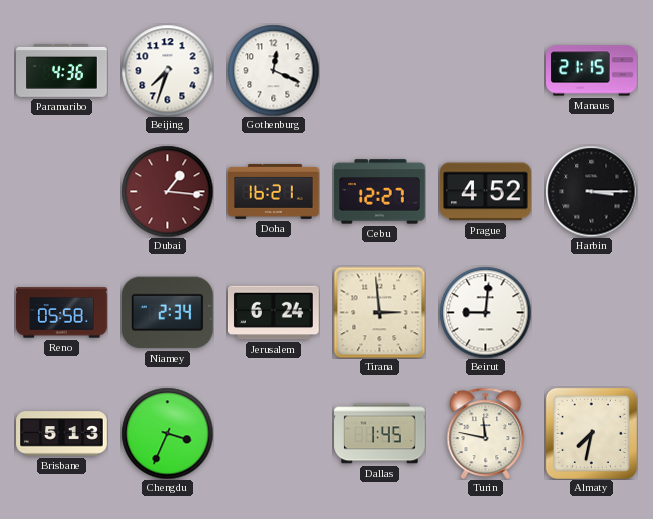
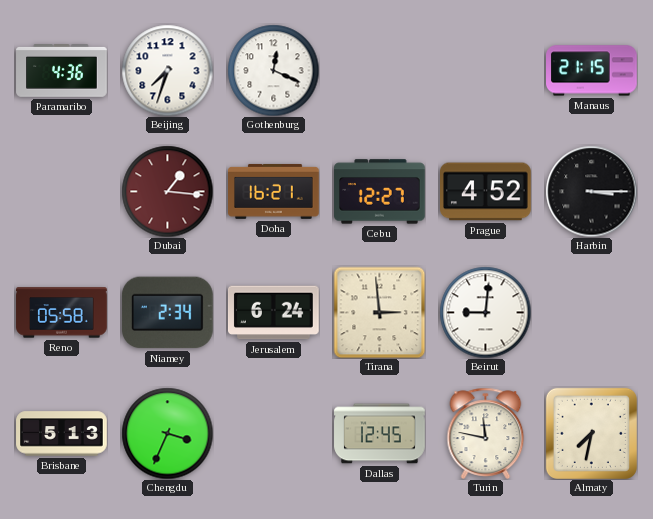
Dallas: 1:45 -> 12:45
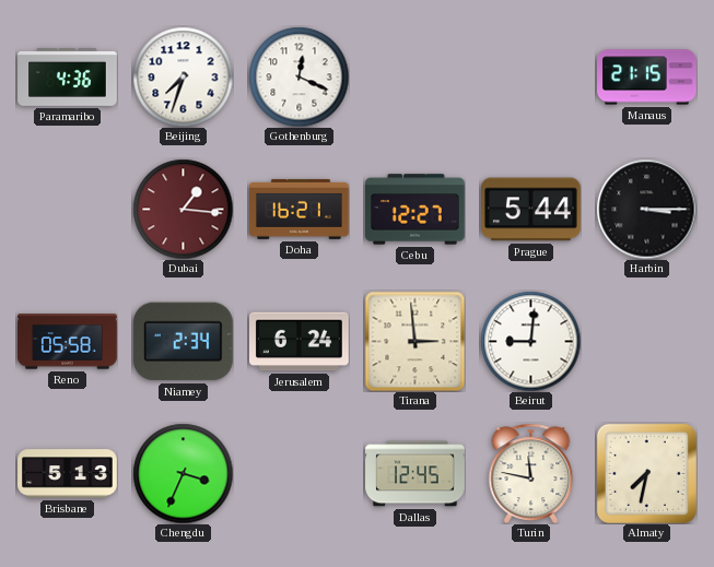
Prague: 4:52 -> 5:44
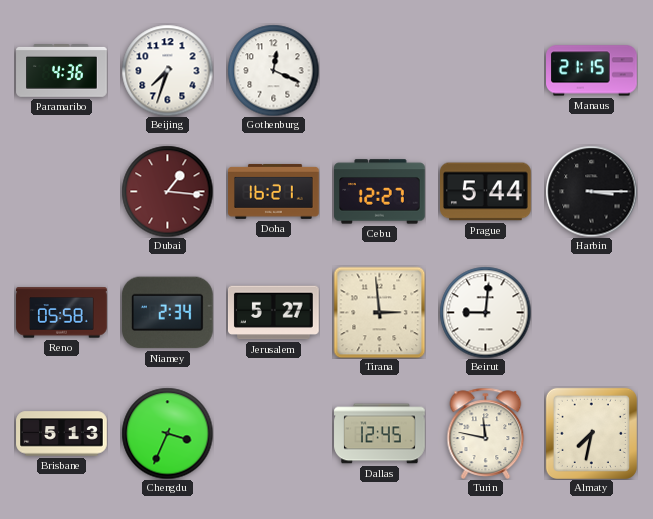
Jerusalem: 6:24 -> 5:27
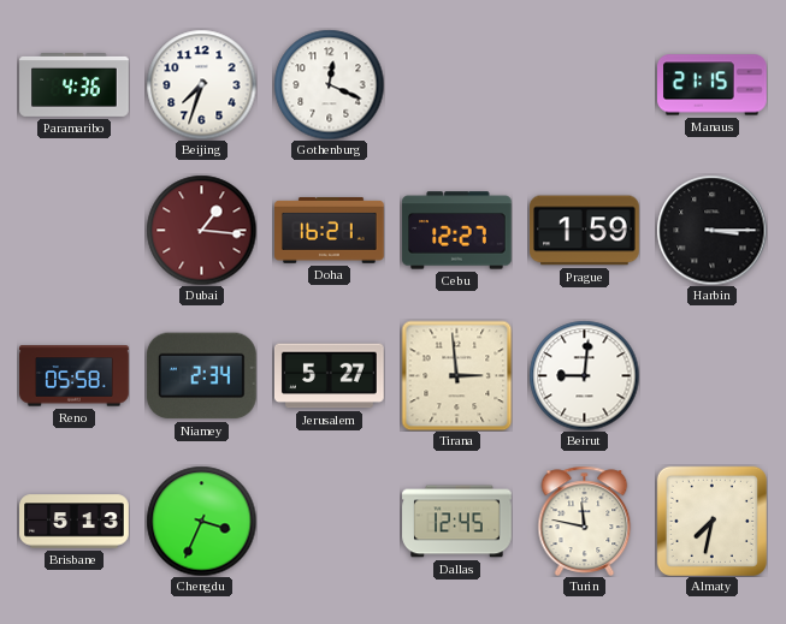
Prague: 5:44 -> 1:59
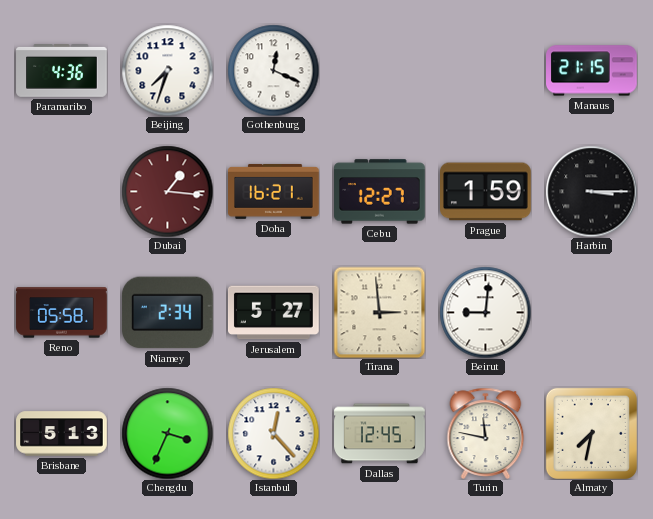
Istanbul: none -> 12:23
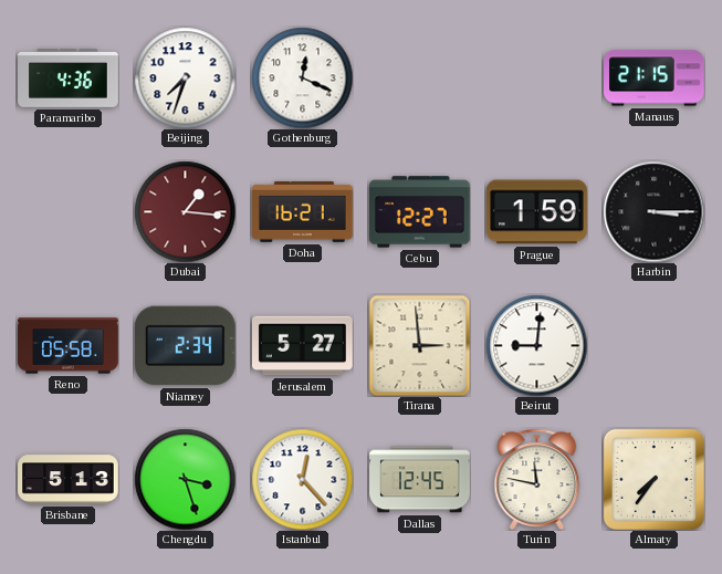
Chengdu: 3:34 -> 3:27
Almaty: 7:32 -> 7:36
